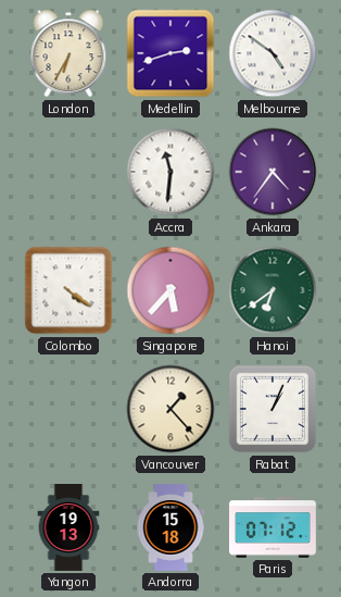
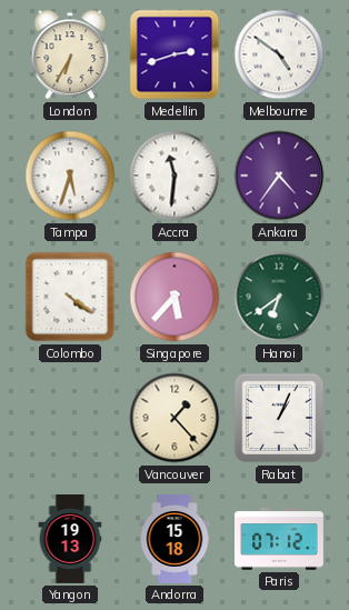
Tampa: none -> 5:33
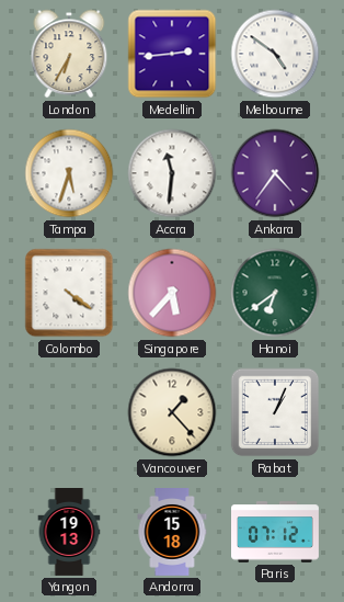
Medellin: 2:42 -> 2:44
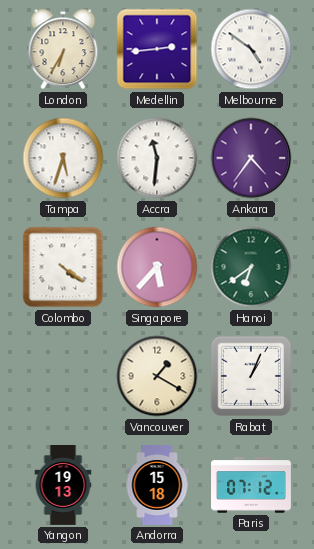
Vancouver: 1:23 -> 1:20
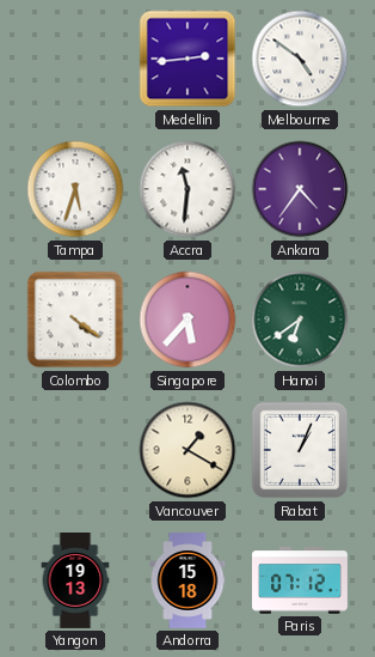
London: 6:35 -> none
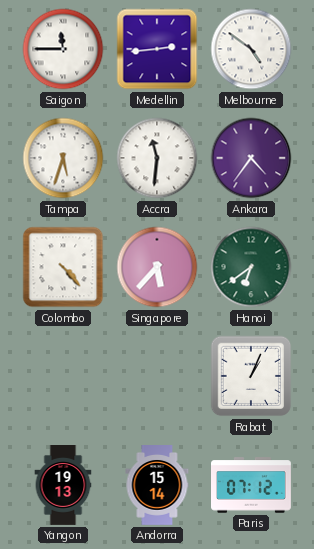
Saigon: none -> 11:45
Colombo: 4:21 -> 4:23
Vancouver: 1:20 -> none
Andorra: 15:18 -> 15:14
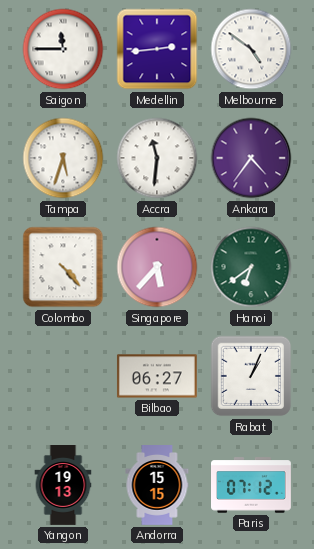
Bilbao: none -> 06:27
Andorra: 15:14 -> 15:15
